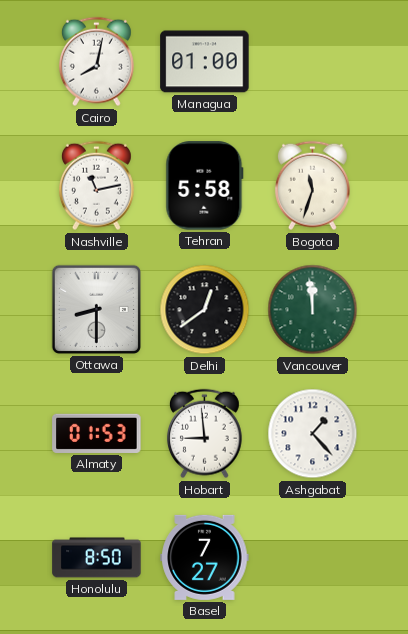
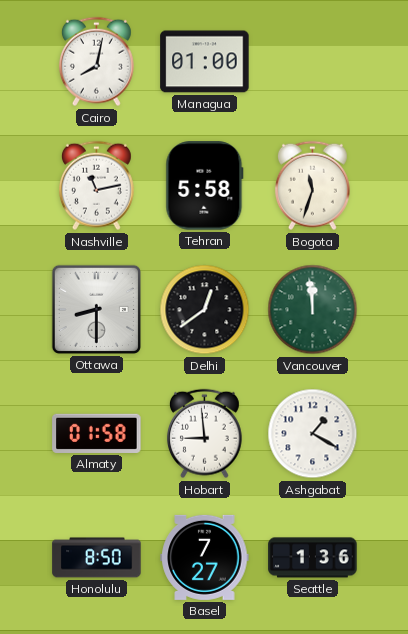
Almaty: 01:53 -> 01:58
Ashgabat: 1:23 -> 1:20
Seattle: none -> 1:36
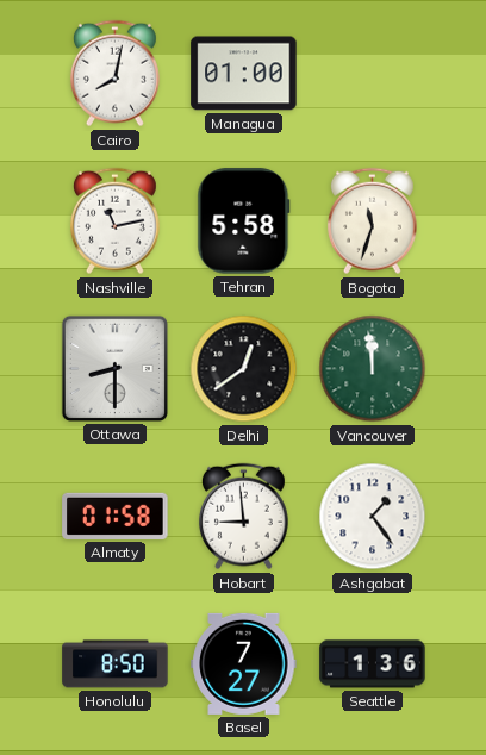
Ashgabat: 1:20 -> 1:24
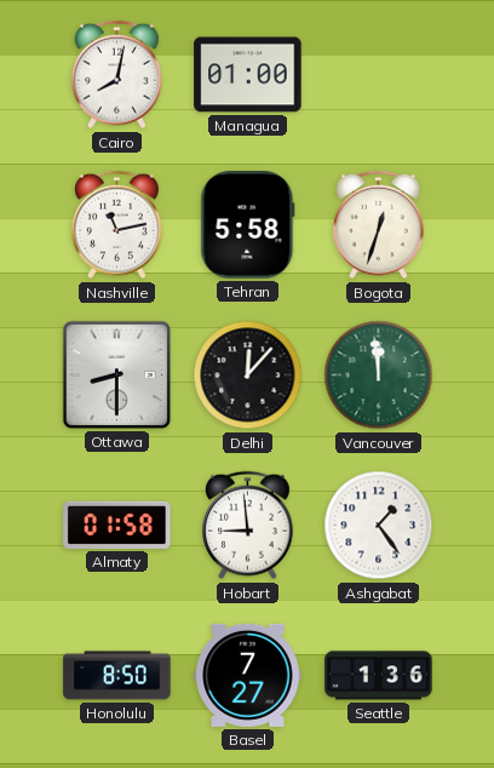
Bogota: 11:33 -> 12:33
Delhi: 12:39 -> 12:07
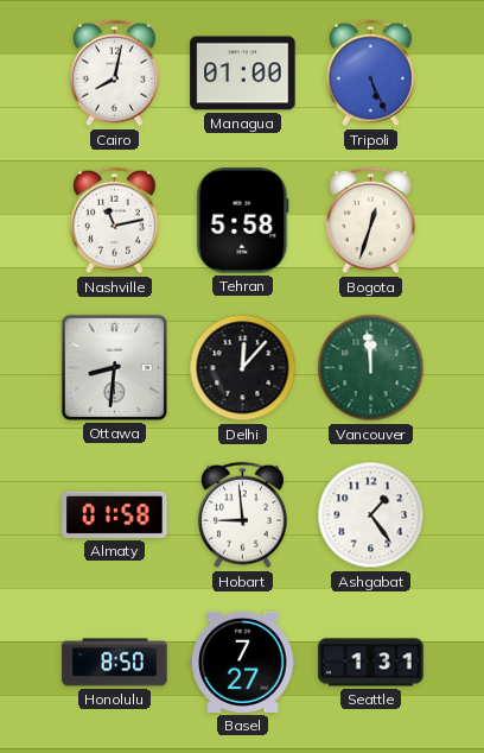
Tripoli: none -> 5:26
Ottawa: 8:30 -> 8:31
Seattle: 1:36 -> 1:31
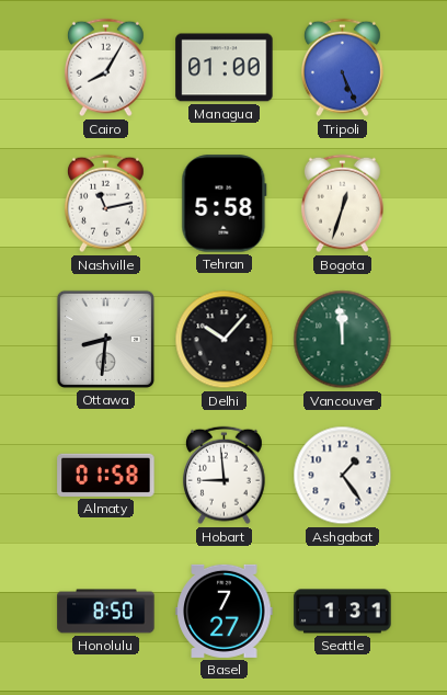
Cairo: 8:02 -> 8:05
Delhi: 12:07 -> 10:07
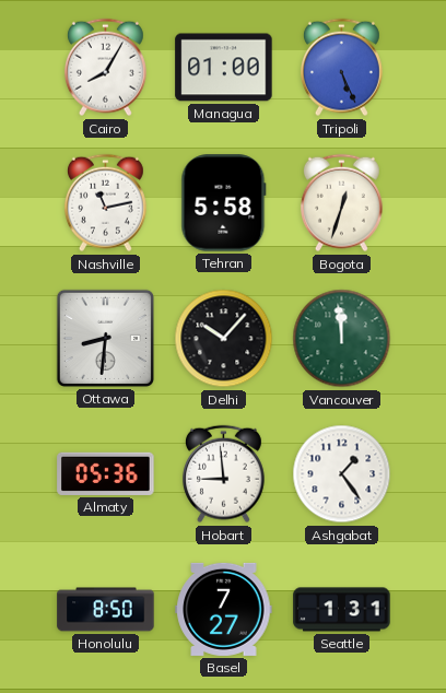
Almaty: 01:58 -> 05:36
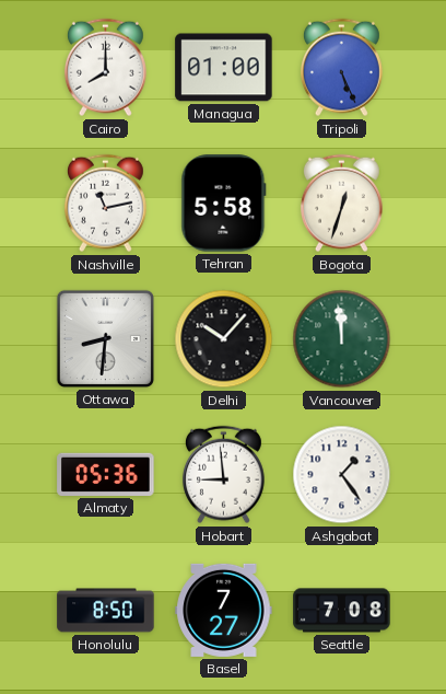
Cairo: 8:05 -> 8:00
Seattle: 1:31 -> 7:08
